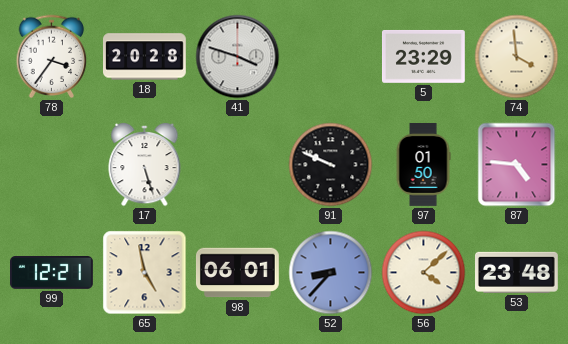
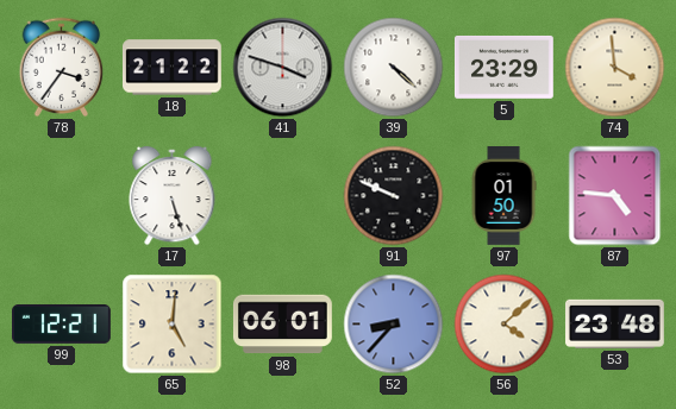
18: 20:28 -> 21:22
39: none -> 4:22
65: 4:58 -> 5:01
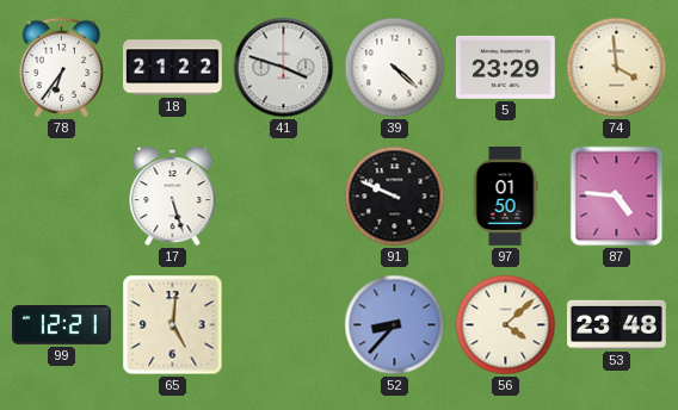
78: 3:36 -> 6:36
98: 06:01 -> none
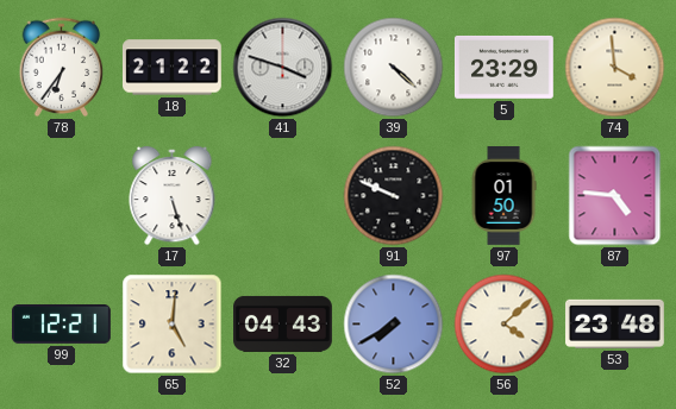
32: none -> 04:43
52: 8:37 -> 7:40
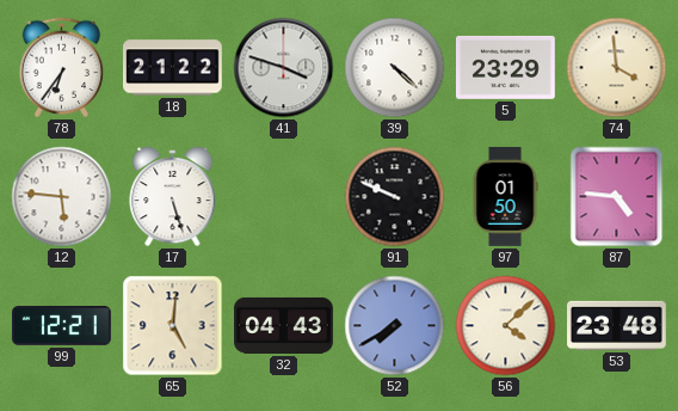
12: none -> 5:46
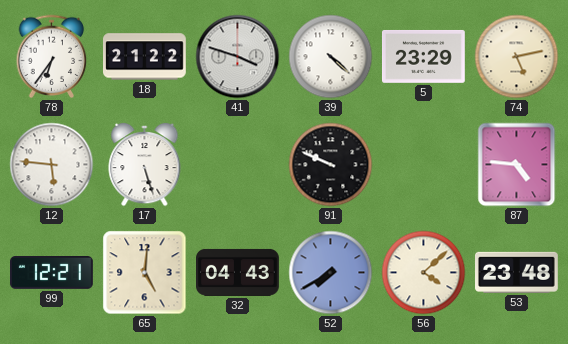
74: 3:59 -> 5:13
97: 01:50 -> none
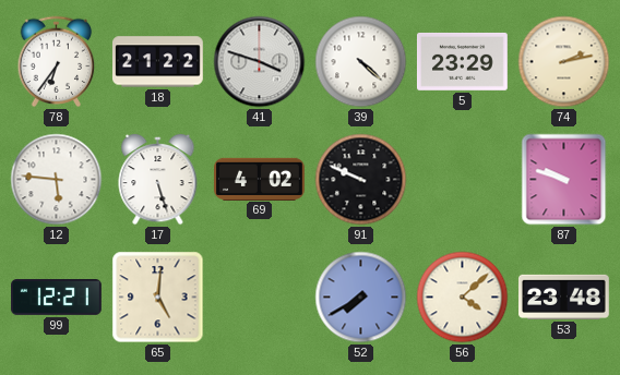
74: 5:13 -> 2:13
69: none -> 4:02
87: 4:46 -> 9:48
32: 04:43 -> none
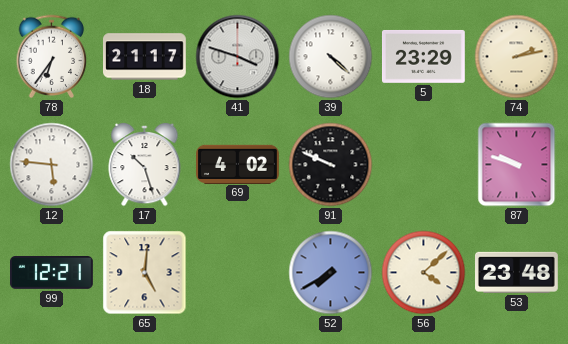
18: 21:22 -> 21:17
17: 5:27 -> 10:27
